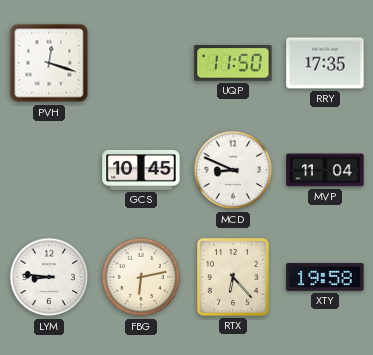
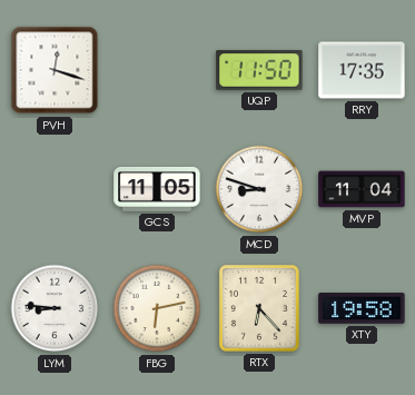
GCS: 10:45 -> 11:05
MCD: 8:49 -> 8:48
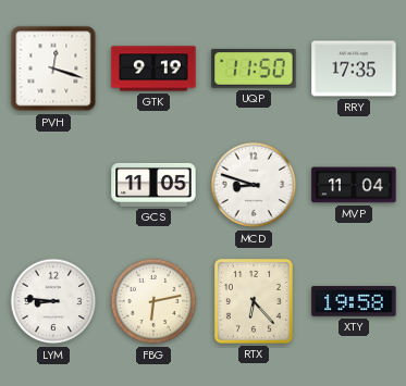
GTK: none -> 9:19
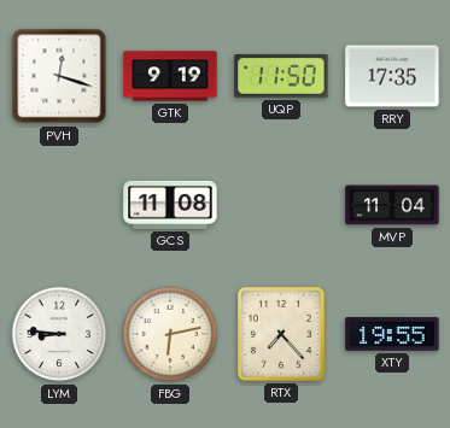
GCS: 11:05 -> 11:08
MCD: 8:48 -> none
RTX: 6:23 -> 7:23
XTY: 19:58 -> 19:55
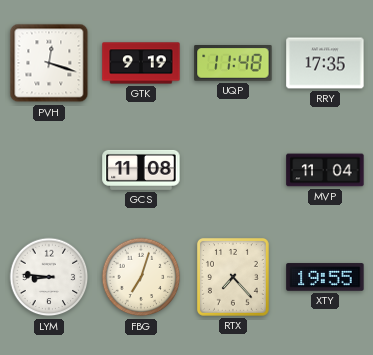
UQP: 11:50 -> 11:48
FBG: 6:13 -> 7:03
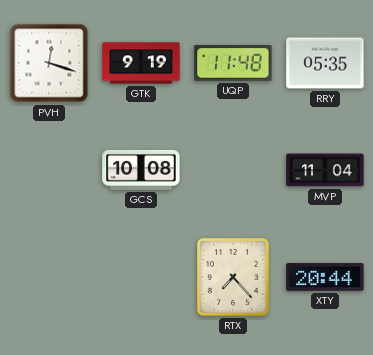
RRY: 17:35 -> 05:35
GCS: 11:08 -> 10:08
LYM: 8:46 -> none
FBG: 7:03 -> none
XTY: 19:55 -> 20:44
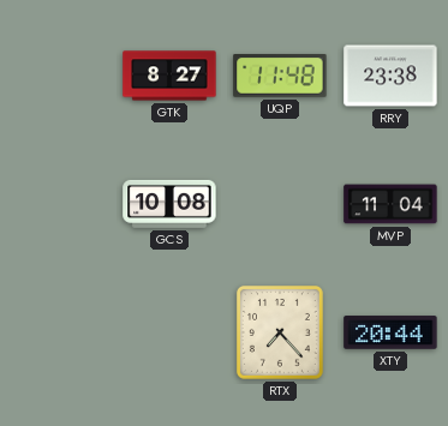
PVH: 12:18 -> none
GTK: 9:19 -> 8:27
RRY: 05:35 -> 23:38
